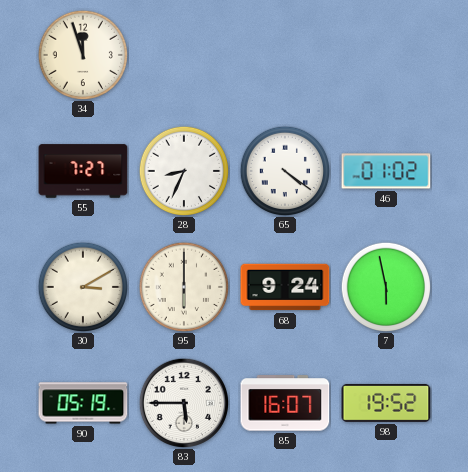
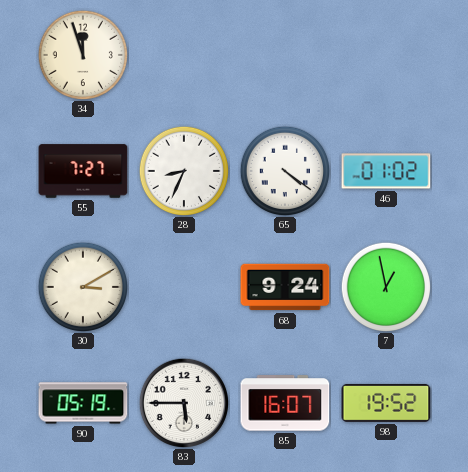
95: 6:00 -> none
7: 5:58 -> 12:58
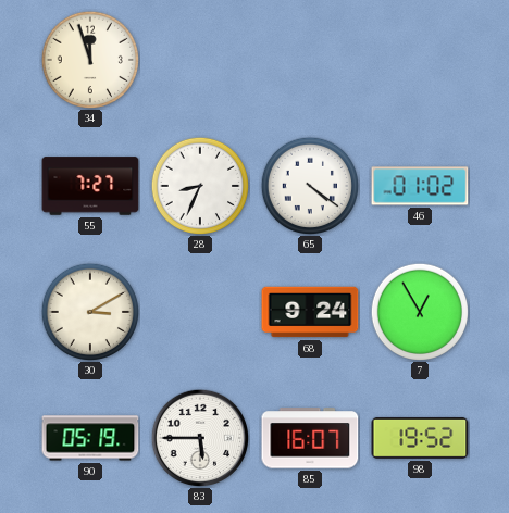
7: 12:58 -> 12:55
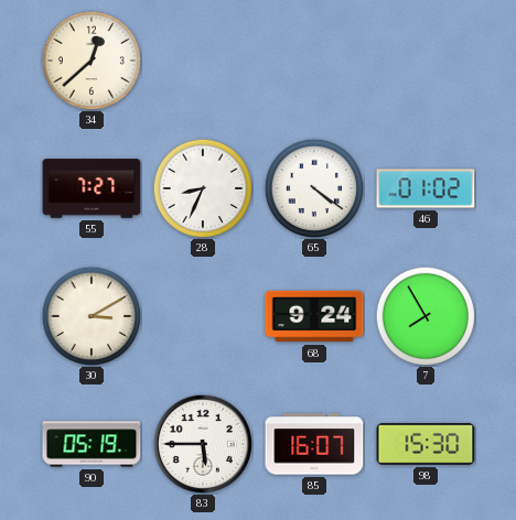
34: 11:57 -> 12:38
7: 12:55 -> 7:55
98: 19:52 -> 15:30
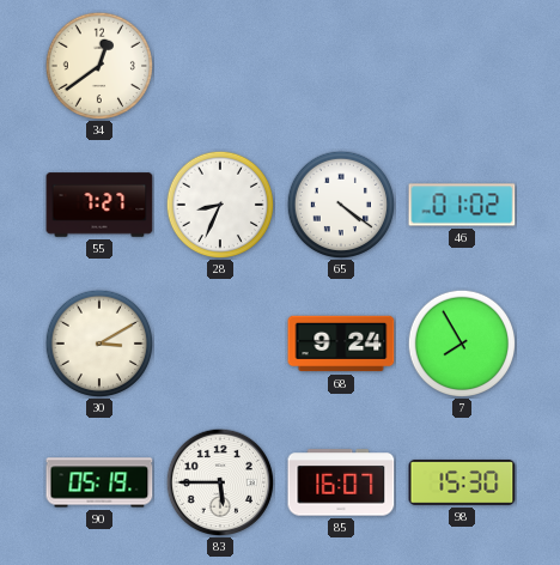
34: 12:38 -> 12:39
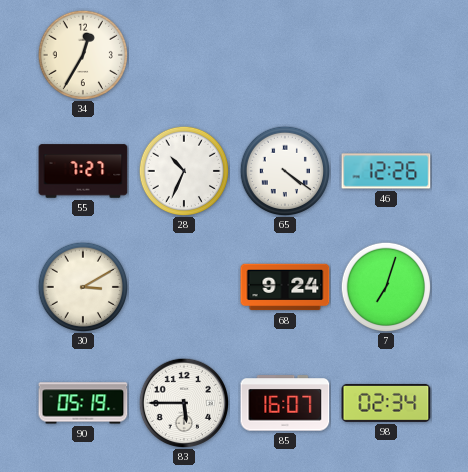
34: 12:39 -> 12:35
28: 8:34 -> 10:34
46: 01:02 -> 12:26
7: 7:55 -> 7:03
98: 15:30 -> 02:34
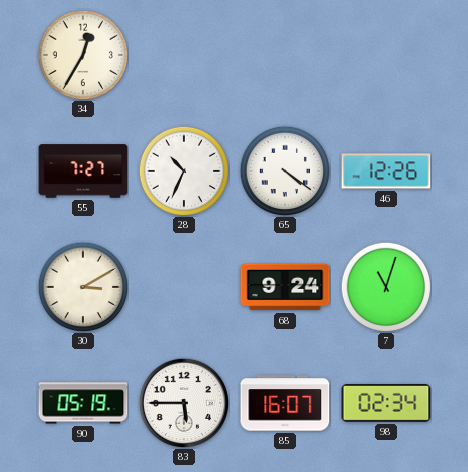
7: 7:03 -> 11:03
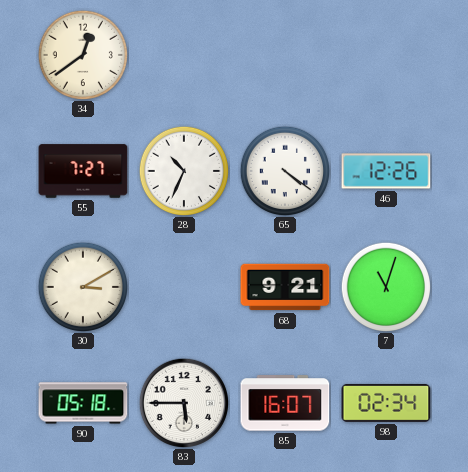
34: 12:35 -> 12:39
68: 9:24 -> 9:21
90: 05:19 -> 05:18
